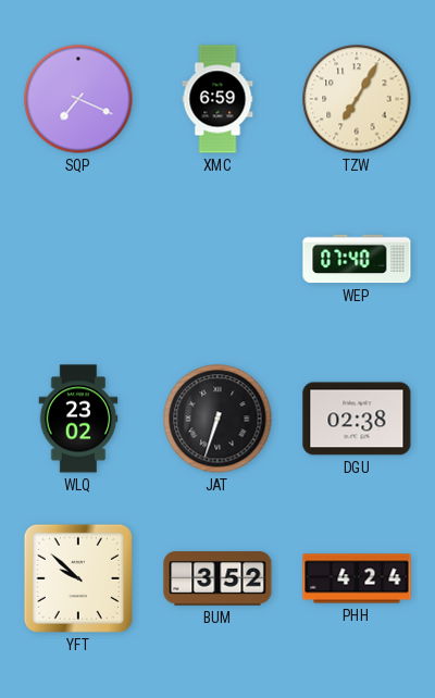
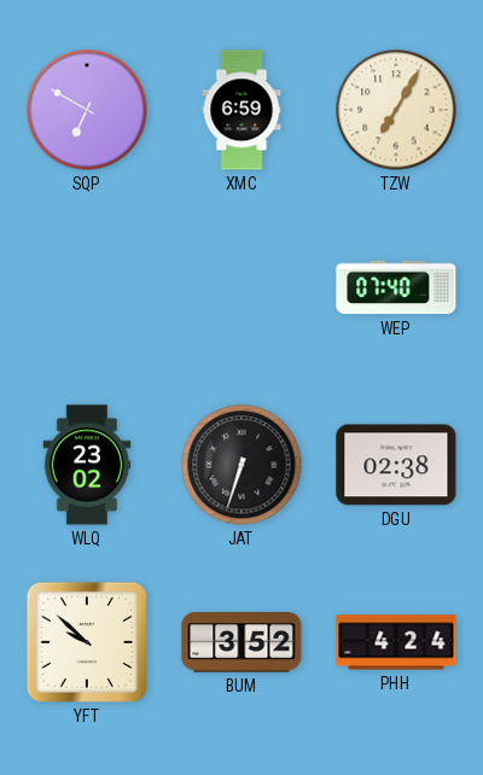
SQP: 7:19 -> 6:50
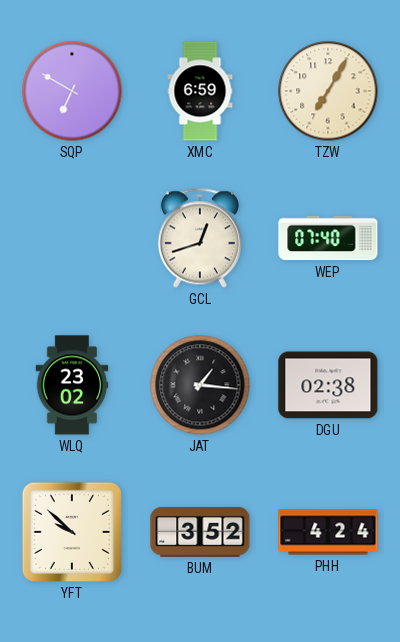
GCL: none -> 12:42
JAT: 6:33 -> 1:16
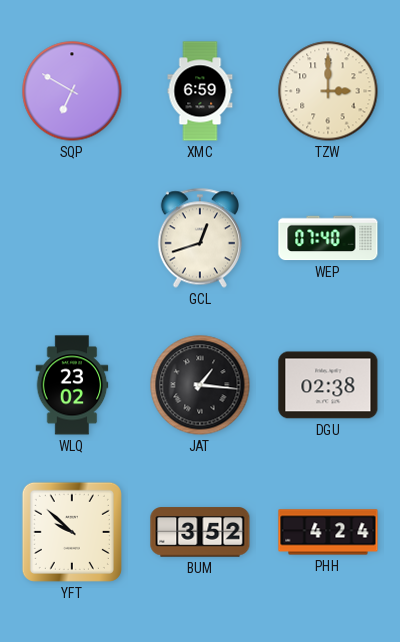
TZW: 7:05 -> 3:00
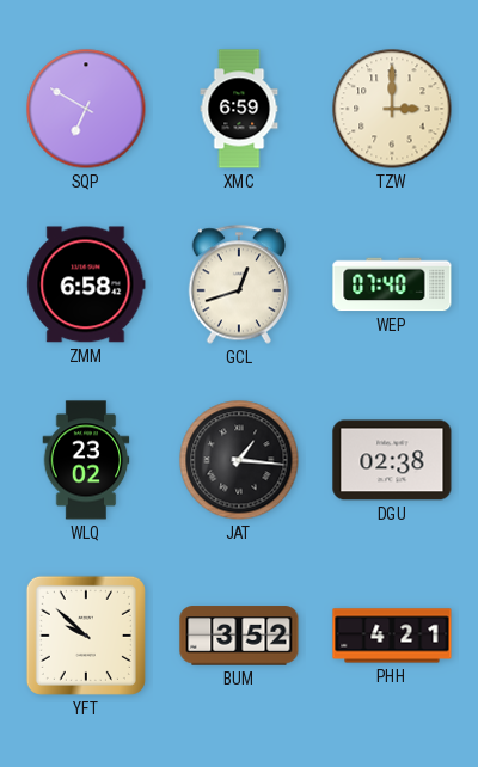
ZMM: none -> 6:58
PHH: 4:24 -> 4:21
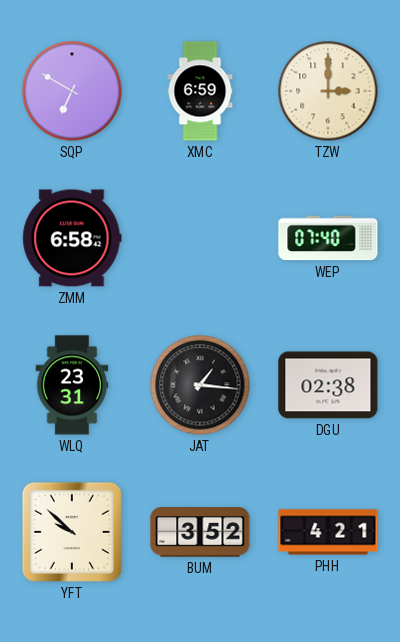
GCL: 12:42 -> none
WLQ: 23:02 -> 23:31
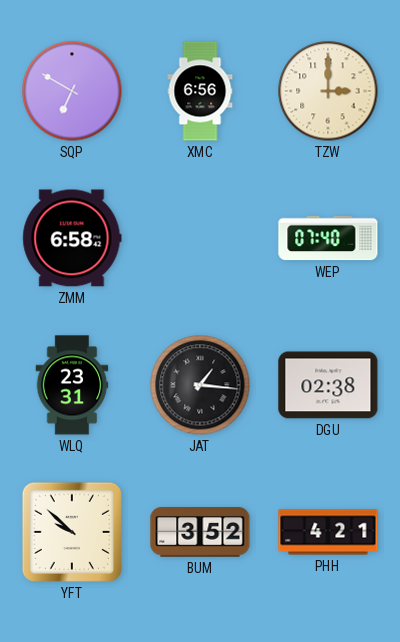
XMC: 6:59 -> 6:56
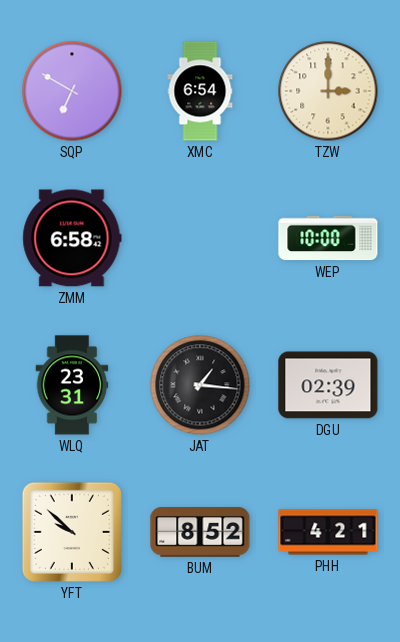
XMC: 6:56 -> 6:54
WEP: 07:40 -> 10:00
DGU: 02:38 -> 02:39
BUM: 3:52 -> 8:52
